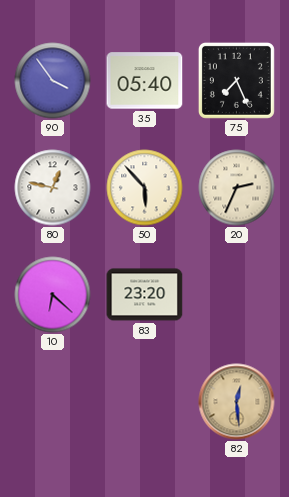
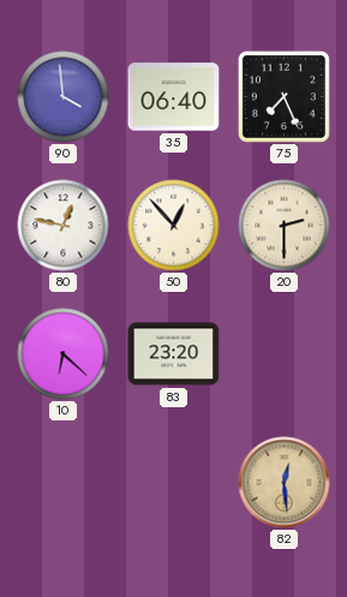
90: 3:54 -> 3:59
35: 05:40 -> 06:40
50: 5:53 -> 12:53
20: 2:34 -> 2:30
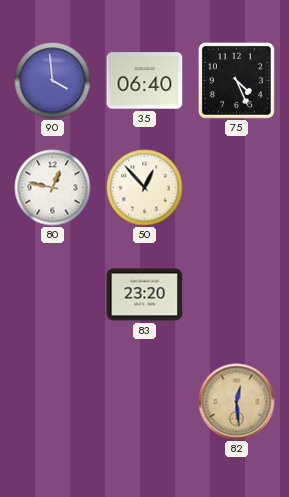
75: 7:26 -> 4:26
20: 2:30 -> none
10: 6:22 -> none
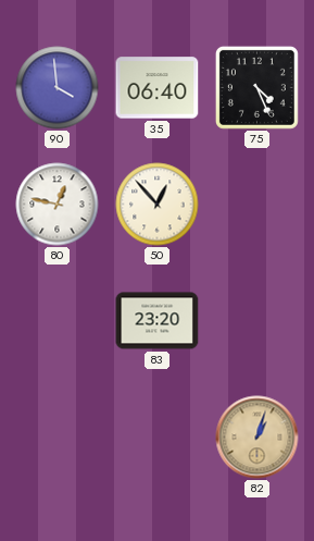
82: 12:29 -> 1:03
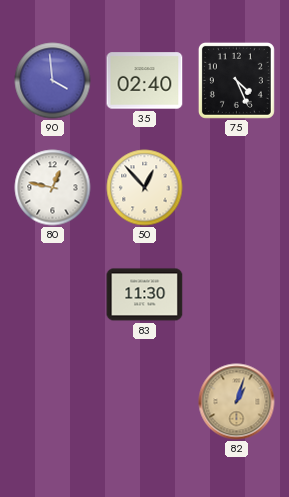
35: 06:40 -> 02:40
83: 23:20 -> 11:30
